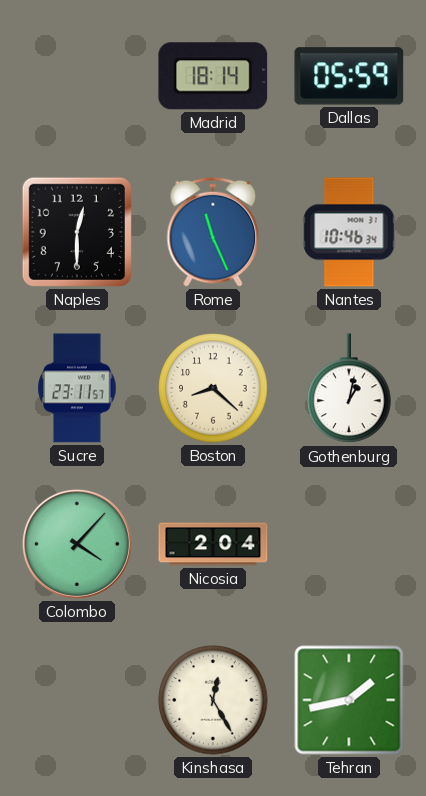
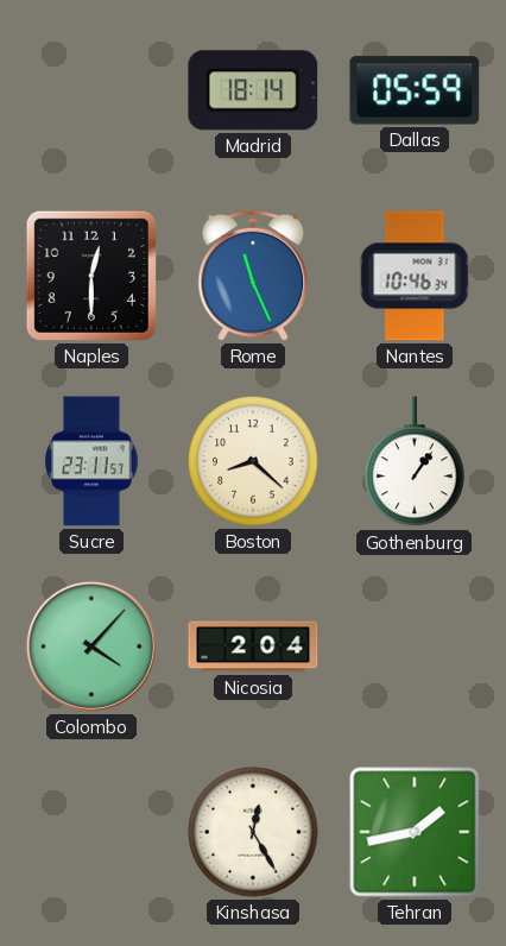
Gothenburg: 1:02 -> 1:06
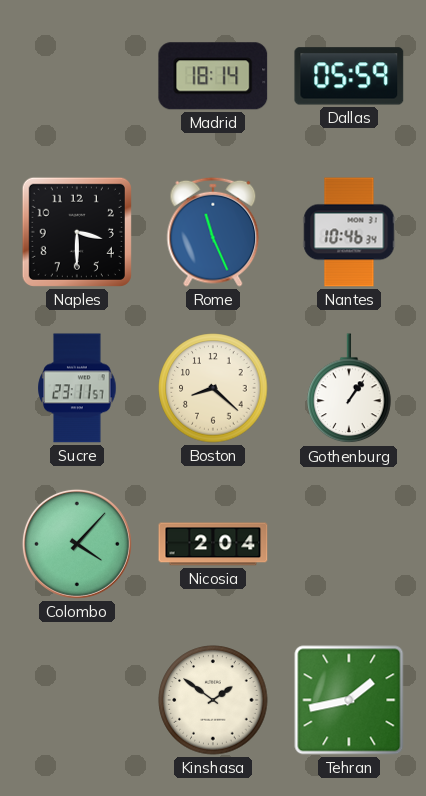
Naples: 12:30 -> 3:30
Kinshasa: 12:25 -> 1:51
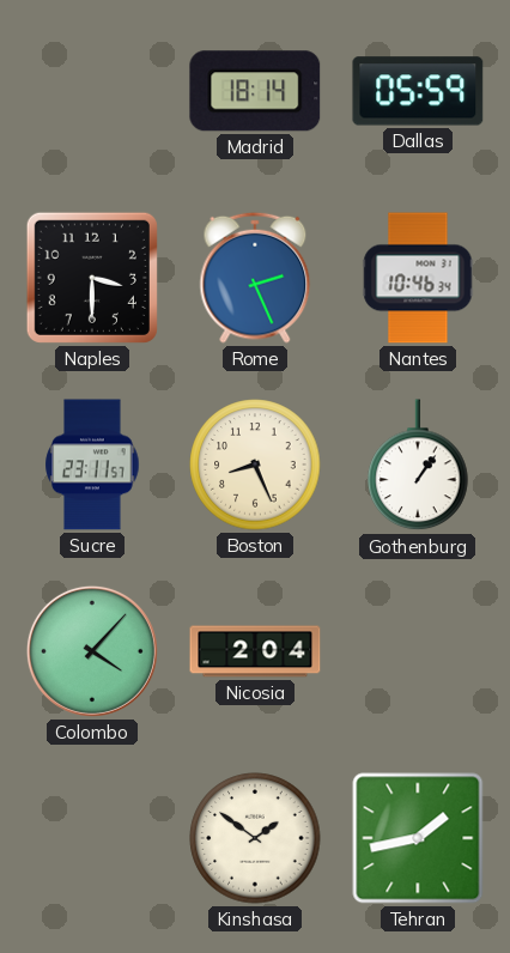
Rome: 11:26 -> 2:26
Boston: 8:22 -> 8:26
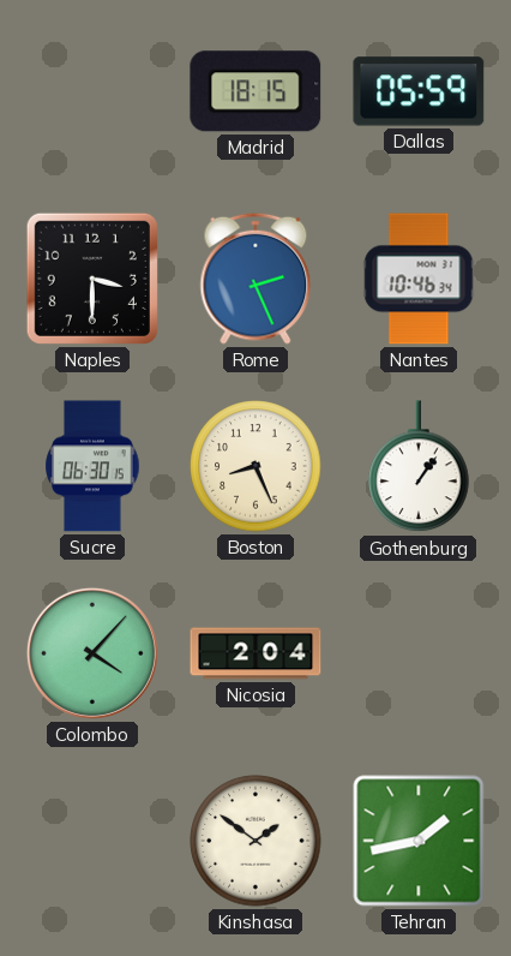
Madrid: 18:14 -> 18:15
Sucre: 23:11 -> 06:30
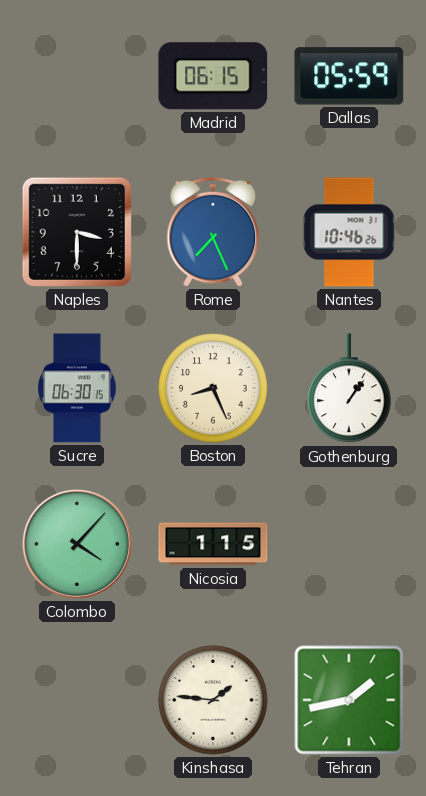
Madrid: 18:15 -> 06:15
Rome: 2:26 -> 7:26
Nantes: 10:46:34 -> 10:46:26
Nicosia: 2:04 -> 1:15
Kinshasa: 1:51 -> 1:46
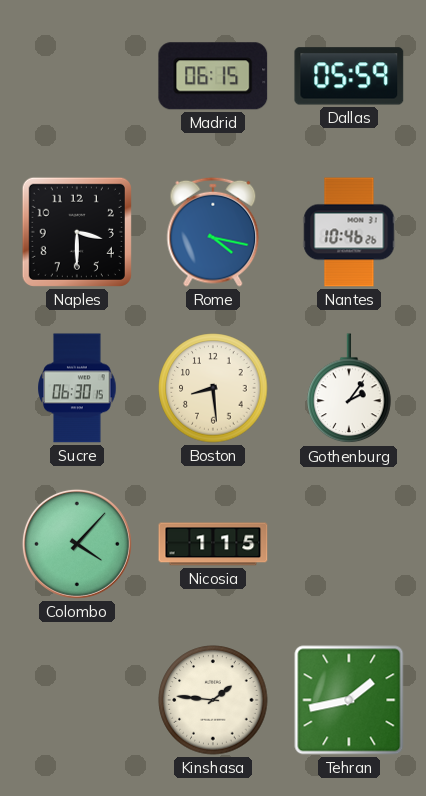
Rome: 7:26 -> 4:17
Boston: 8:26 -> 8:29
Gothenburg: 1:06 -> 2:06
